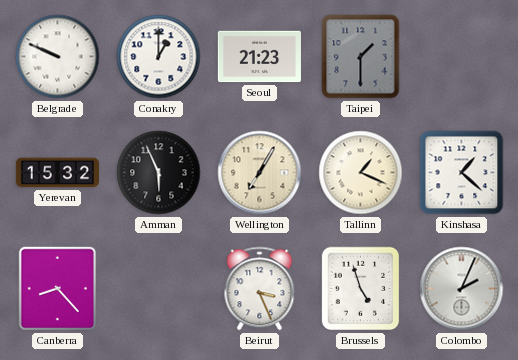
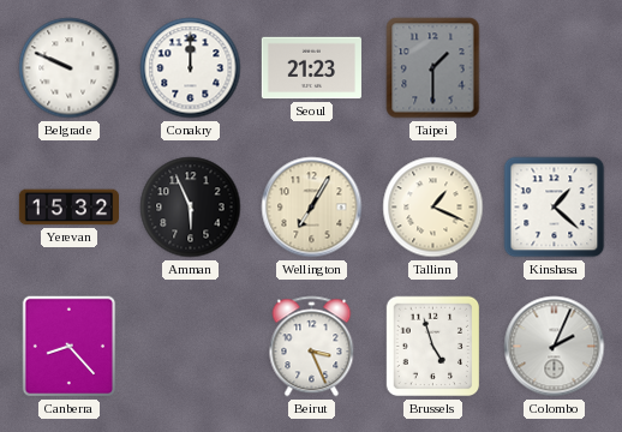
Conakry: 1:00 -> 12:00
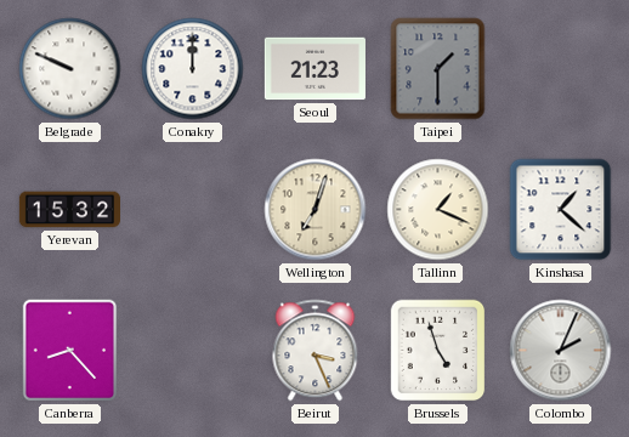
Amman: 5:56 -> none
Wellington: 7:05 -> 7:03
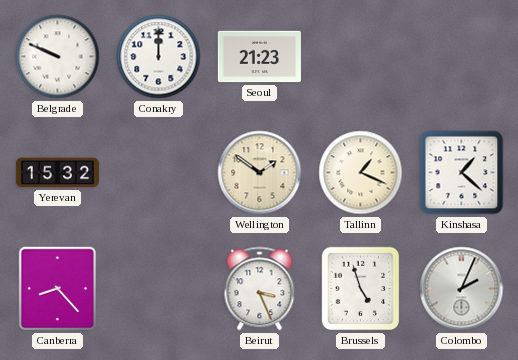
Taipei: 1:30 -> none
Wellington: 7:03 -> 1:51
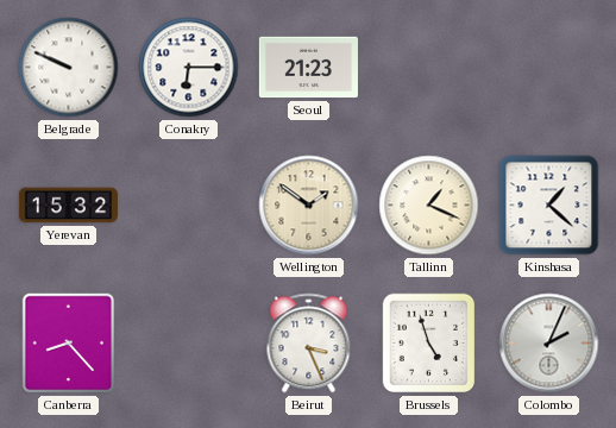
Conakry: 12:00 -> 6:15
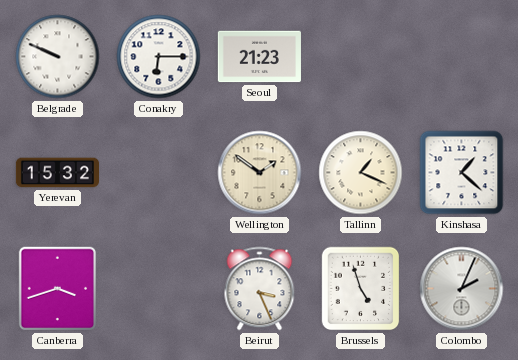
Canberra: 8:23 -> 3:42
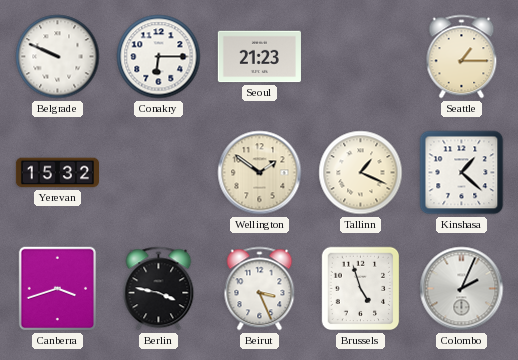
Seattle: none -> 1:15
Berlin: none -> 3:47
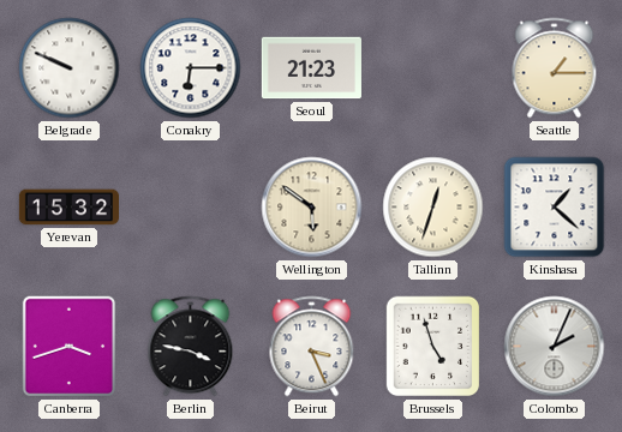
Wellington: 1:51 -> 5:51
Tallinn: 1:19 -> 12:33
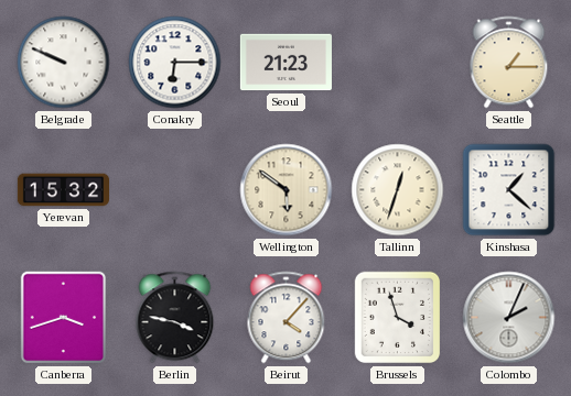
Beirut: 3:26 -> 4:07
Brussels: 4:57 -> 3:57
